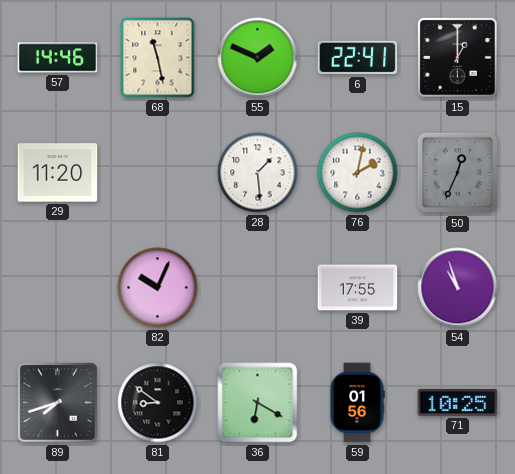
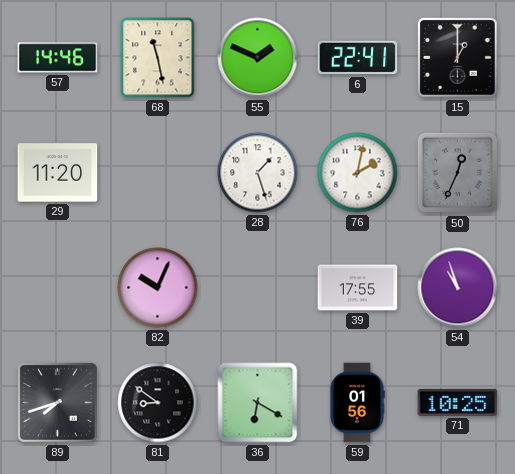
28: 1:29 -> 1:27
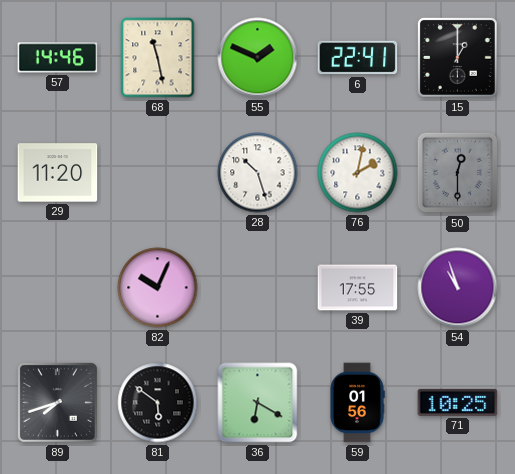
28: 1:27 -> 10:27
50: 12:34 -> 12:30
81: 8:51 -> 5:51
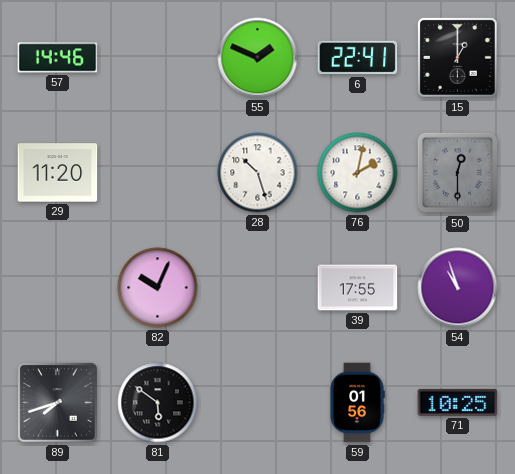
68: 11:28 -> none
36: 6:20 -> none
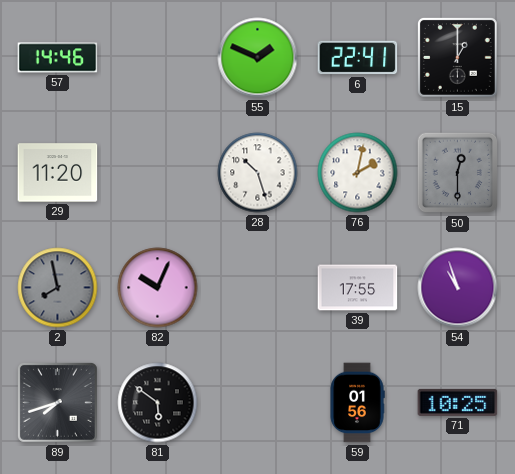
2: none -> 7:58
